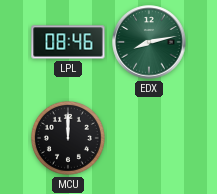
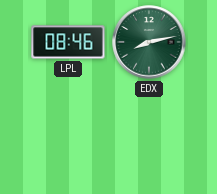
MCU: 12:00 -> none
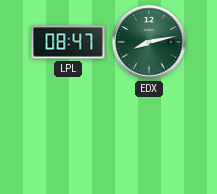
LPL: 08:46 -> 08:47
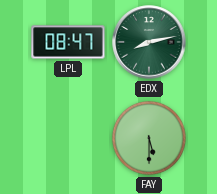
FAY: none -> 5:30
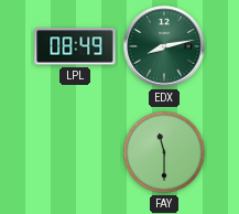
LPL: 08:47 -> 08:49
FAY: 5:30 -> 11:30
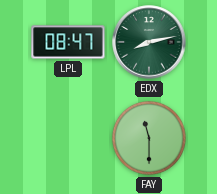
LPL: 08:49 -> 08:47
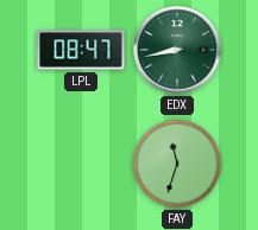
EDX: 8:13 -> 8:43
FAY: 11:30 -> 11:33
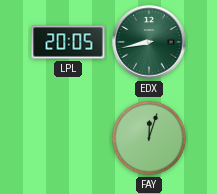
LPL: 08:47 -> 20:05
FAY: 11:33 -> 12:03
